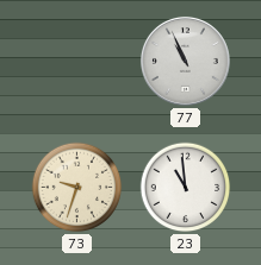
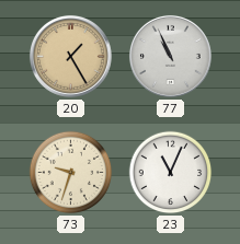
20: none -> 1:25
23: 10:59 -> 11:04
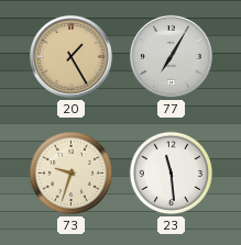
77: 10:56 -> 7:05
23: 11:04 -> 11:29
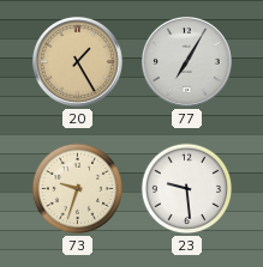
23: 11:29 -> 9:29
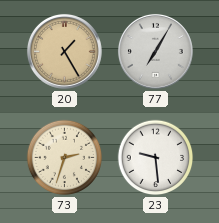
73: 9:33 -> 2:33
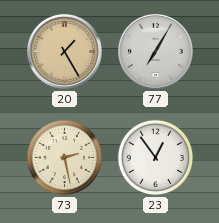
73: 2:33 -> 2:28
23: 9:29 -> 12:54
